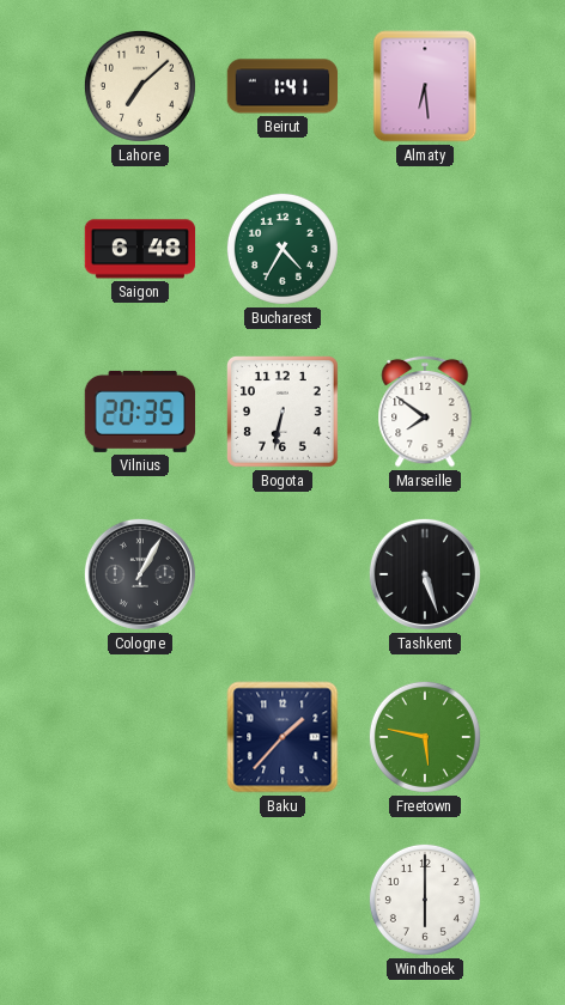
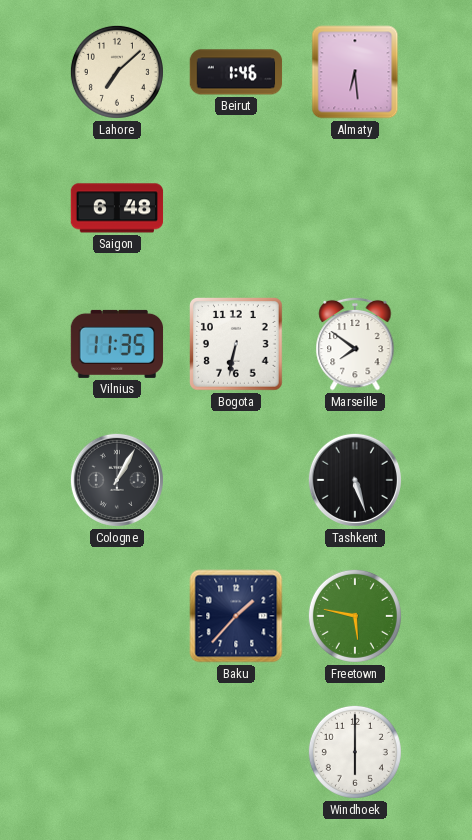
Beirut: 1:41 -> 1:46
Bucharest: 4:35 -> none
Vilnius: 20:35 -> 11:35
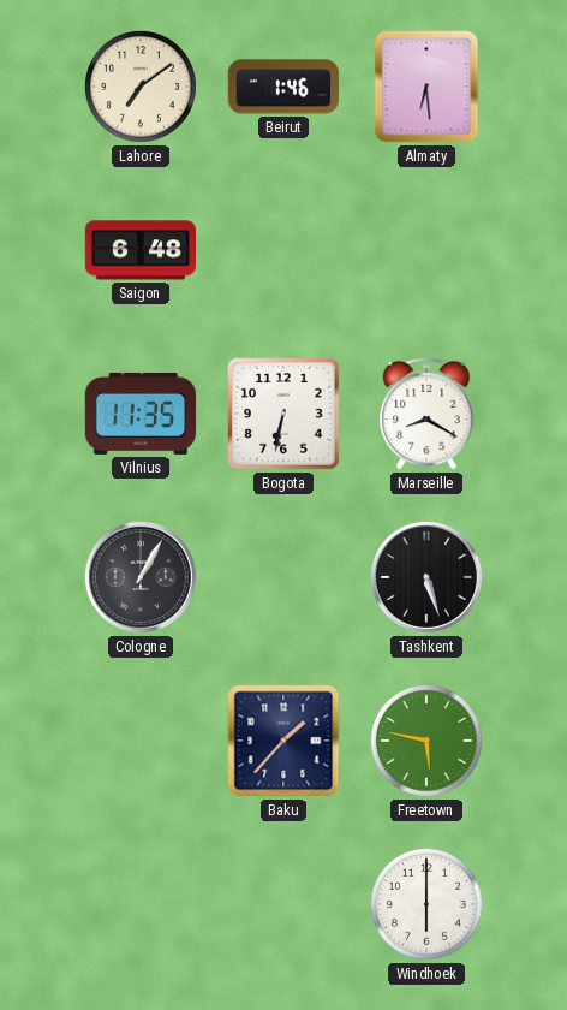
Lahore: 7:08 -> 7:09
Marseille: 7:51 -> 8:20
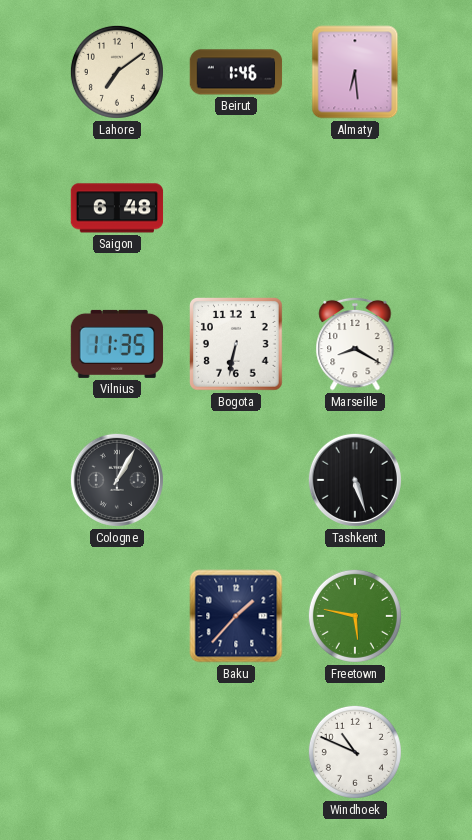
Windhoek: 6:00 -> 10:49
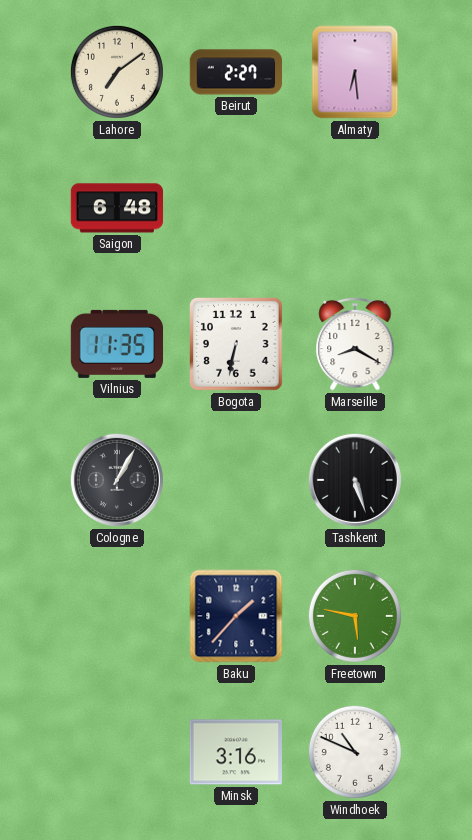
Beirut: 1:46 -> 2:27
Minsk: none -> 3:16
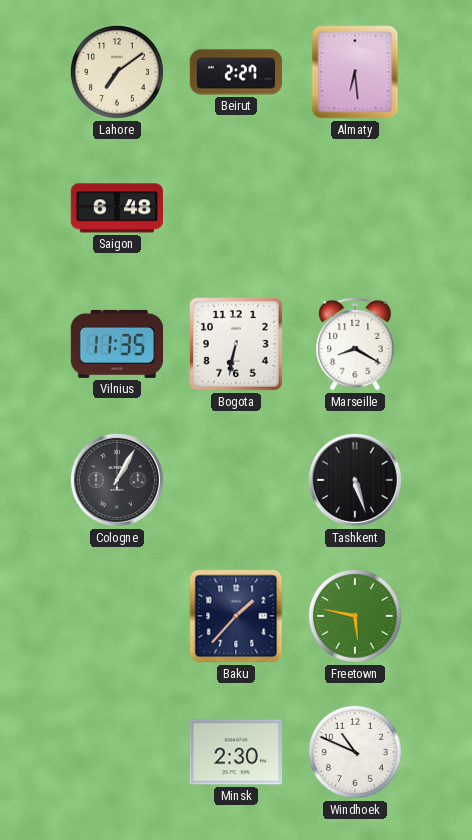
Minsk: 3:16 -> 2:30
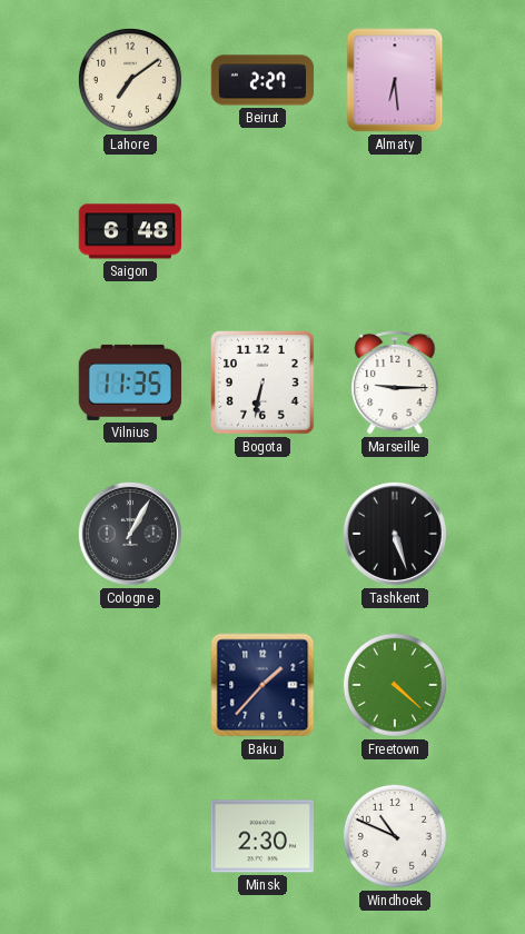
Marseille: 8:20 -> 9:15
Freetown: 5:47 -> 4:22
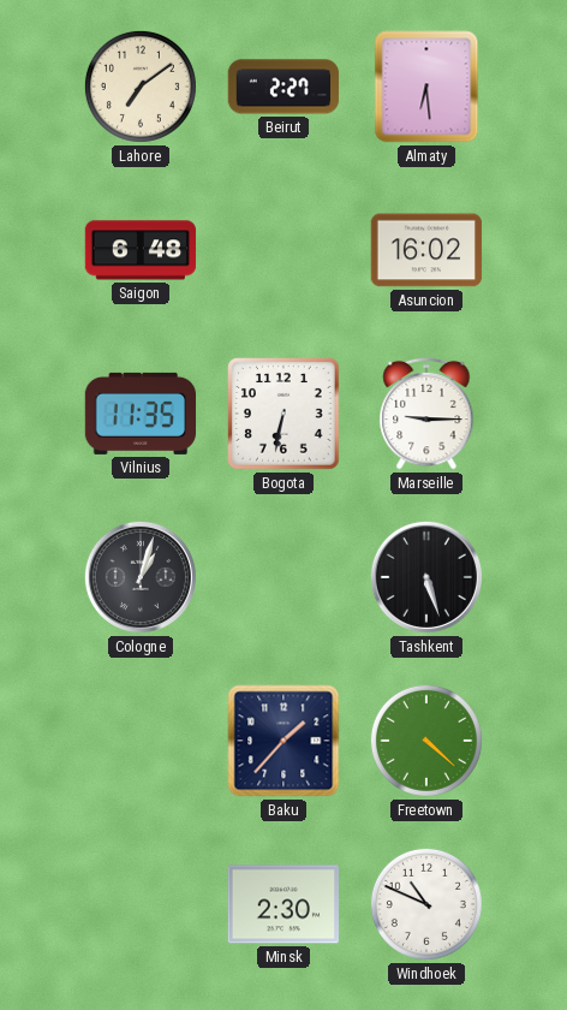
Asuncion: none -> 16:02
Cologne: 1:05 -> 1:03
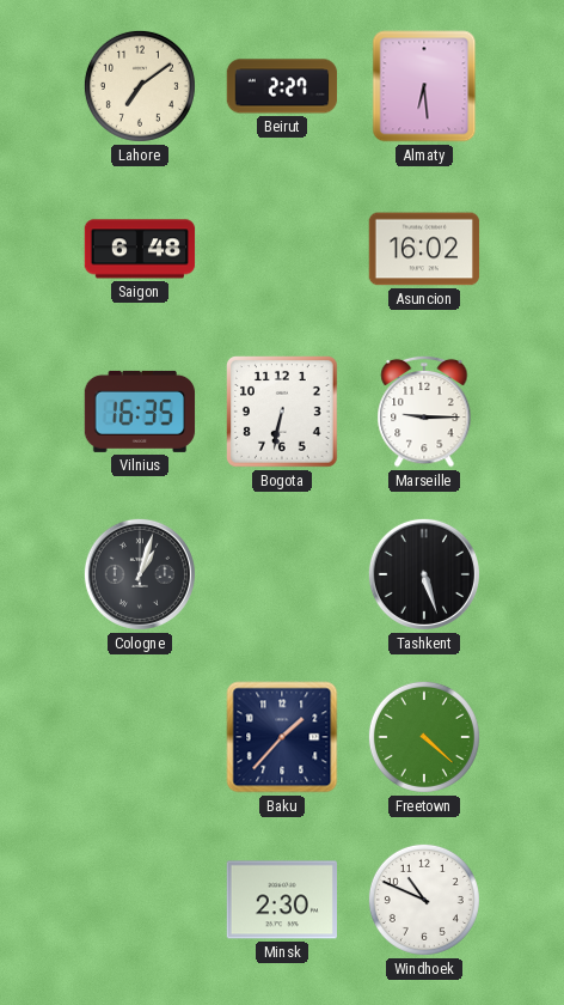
Vilnius: 11:35 -> 16:35
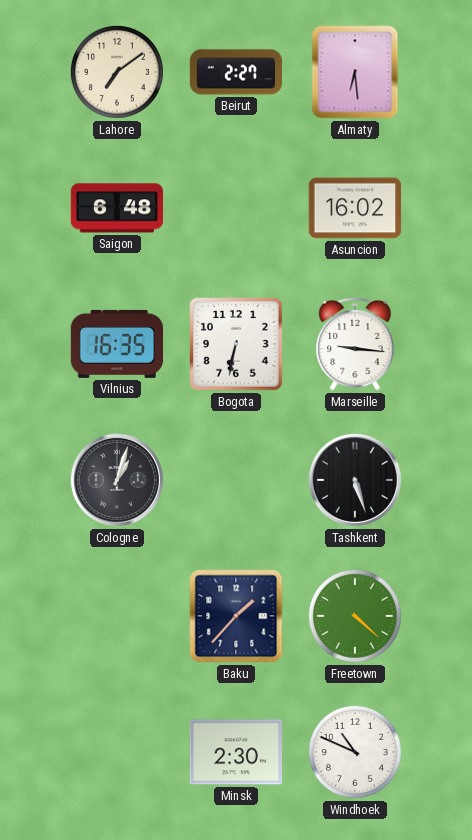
Marseille: 9:15 -> 9:16
